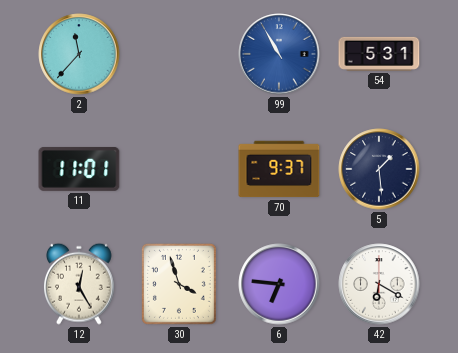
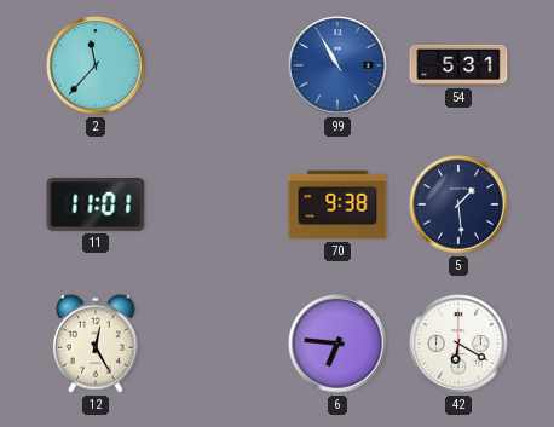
70: 9:37 -> 9:38
30: 3:57 -> none
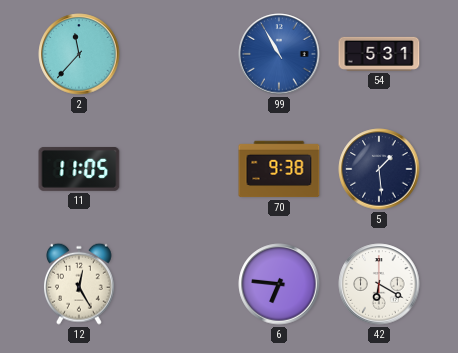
11: 11:01 -> 11:05
